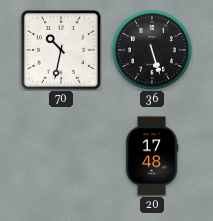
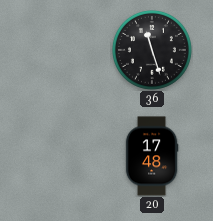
70: 10:32 -> none
36: 5:27 -> 11:27
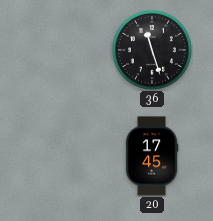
20: 17:48 -> 17:45
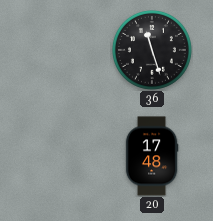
20: 17:45 -> 17:48
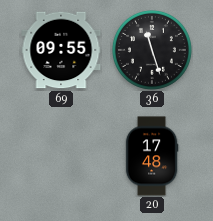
69: none -> 09:55
